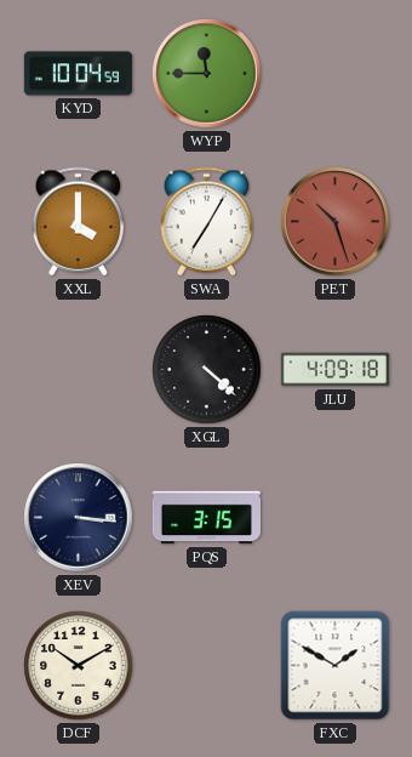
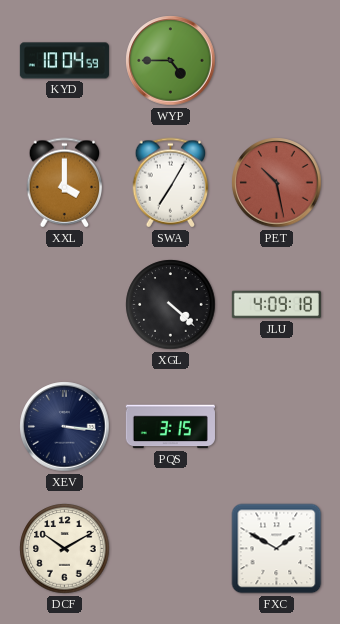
WYP: 11:45 -> 4:45
PET: 10:27 -> 10:28
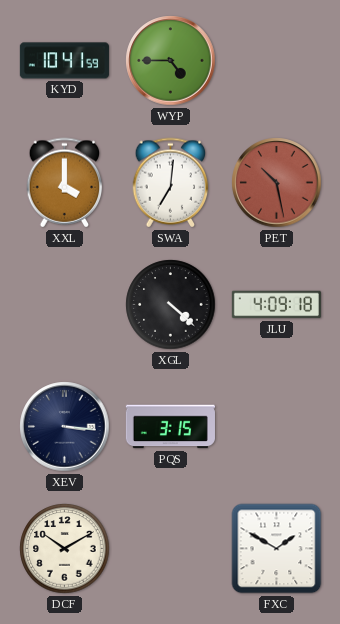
KYD: 10:04 -> 10:41
SWA: 7:05 -> 7:01
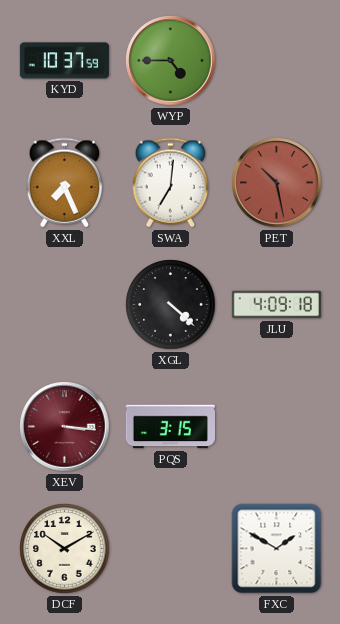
KYD: 10:41 -> 10:37
XXL: 4:00 -> 7:26
XEV dial: navy -> burgundy
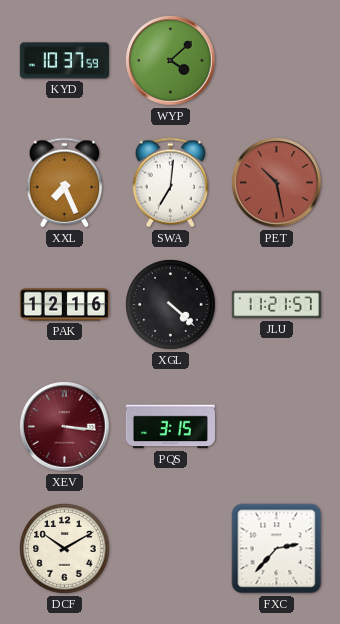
WYP: 4:45 -> 4:08
PAK: none -> 12:16
JLU: 4:09 -> 11:21
FXC: 1:50 -> 2:37
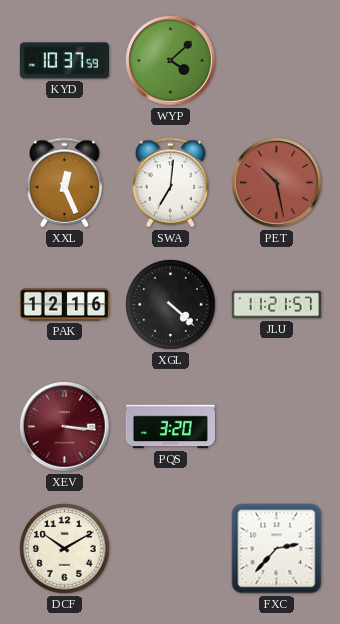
XXL: 7:26 -> 12:26
PQS: 3:15 -> 3:20
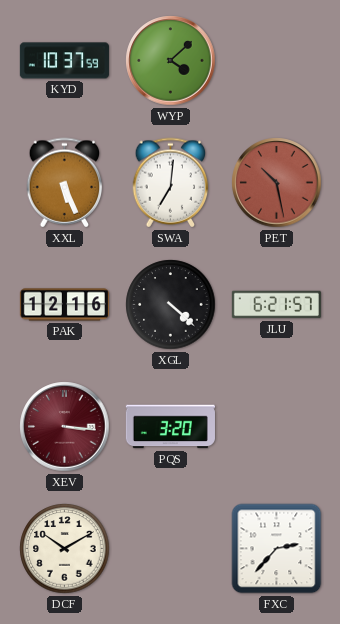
XXL: 12:26 -> 5:26
JLU: 11:21 -> 6:21
